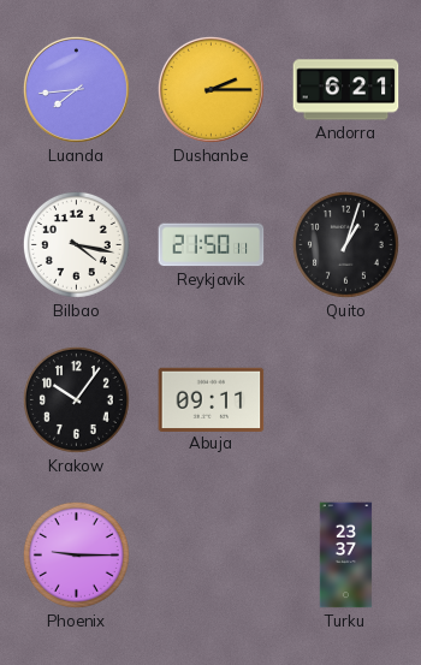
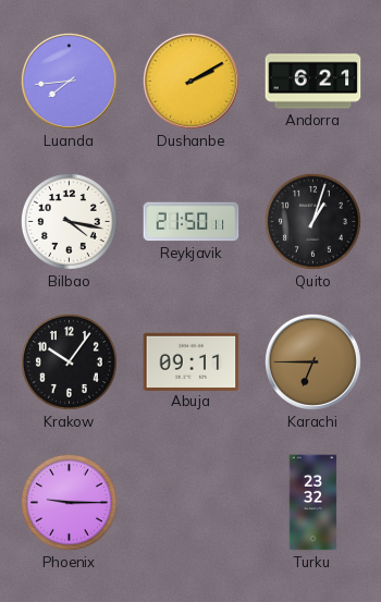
Dushanbe: 2:15 -> 2:10
Karachi: none -> 6:45
Turku: 23:37 -> 23:32
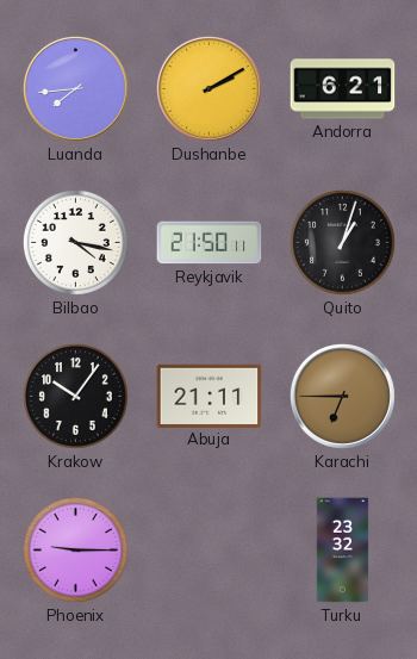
Abuja: 09:11 -> 21:11
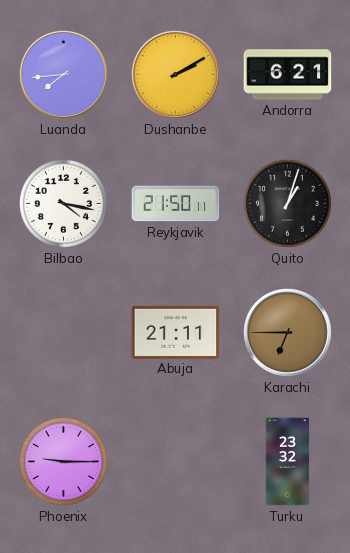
Krakow: 10:06 -> none
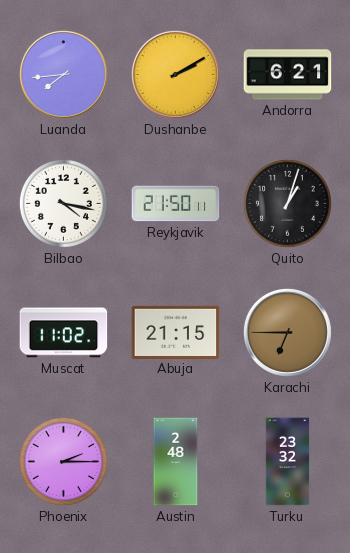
Muscat: none -> 11:02
Abuja: 21:11 -> 21:15
Phoenix: 9:15 -> 2:15
Austin: none -> 2:48
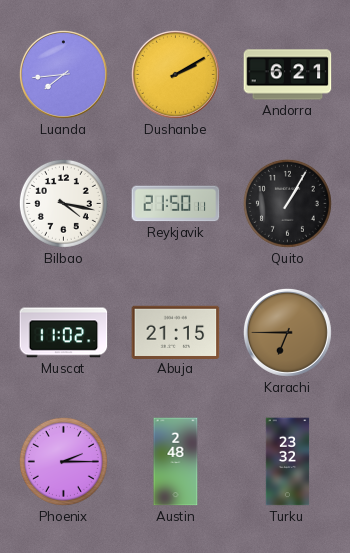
Quito: 1:03 -> 1:05
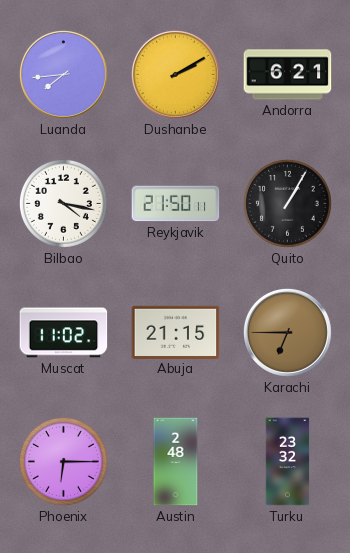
Phoenix: 2:15 -> 6:15
